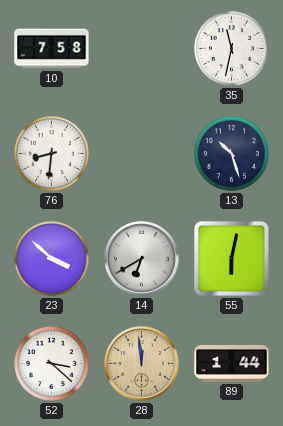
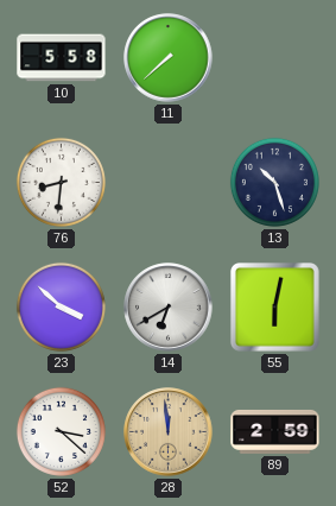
10: 7:58 -> 5:58
11: none -> 7:38
35: 11:32 -> none
89: 1:44 -> 2:59
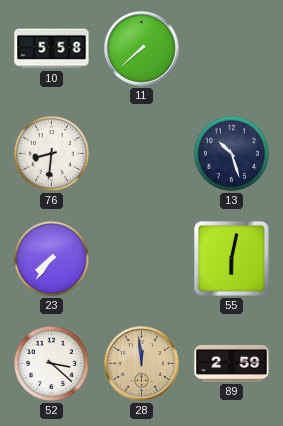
23: 3:52 -> 7:36
14: 6:40 -> none
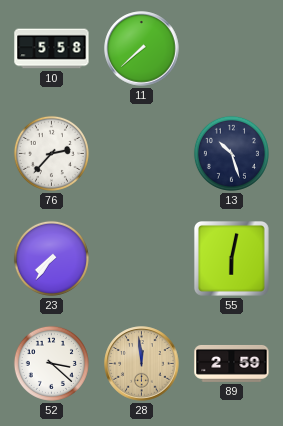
76: 8:31 -> 2:37
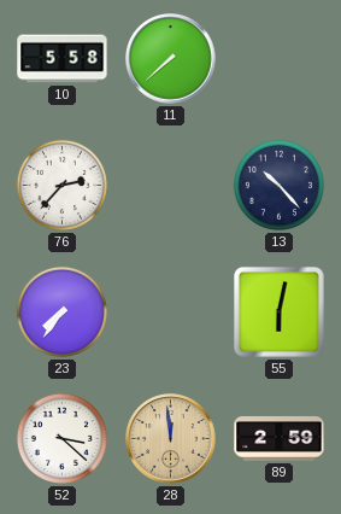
13: 10:27 -> 10:23
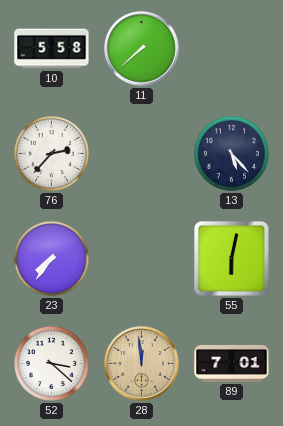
13: 10:23 -> 5:23
89: 2:59 -> 7:01
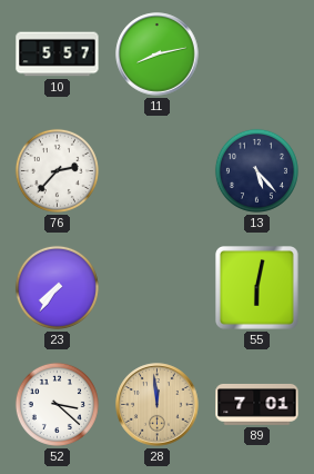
10: 5:58 -> 5:57
11: 7:38 -> 8:13
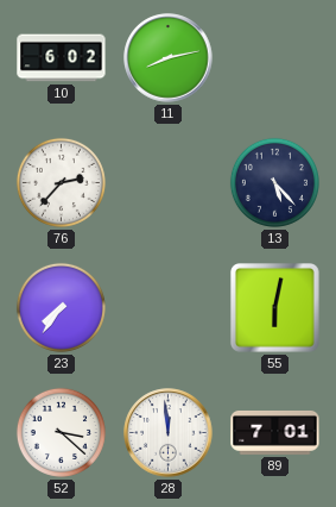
10: 5:57 -> 6:02
28 dial: champagne -> white
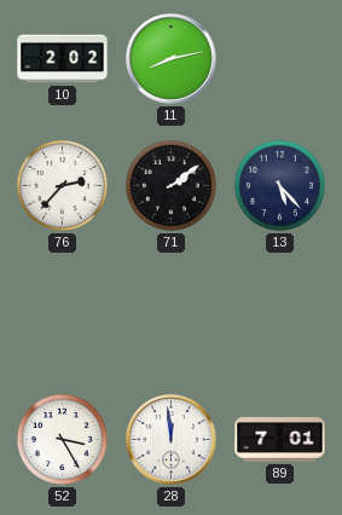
10: 6:02 -> 2:02
71: none -> 2:09
23: 7:36 -> none
55: 6:02 -> none
52: 3:22 -> 3:25
